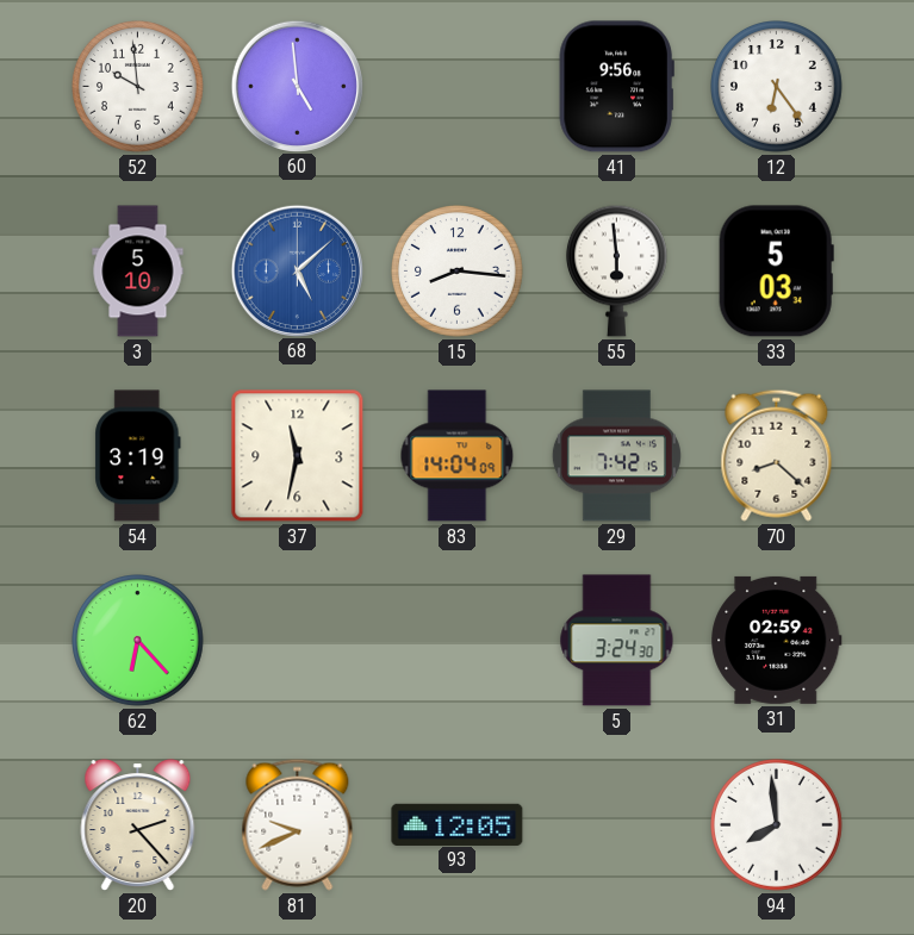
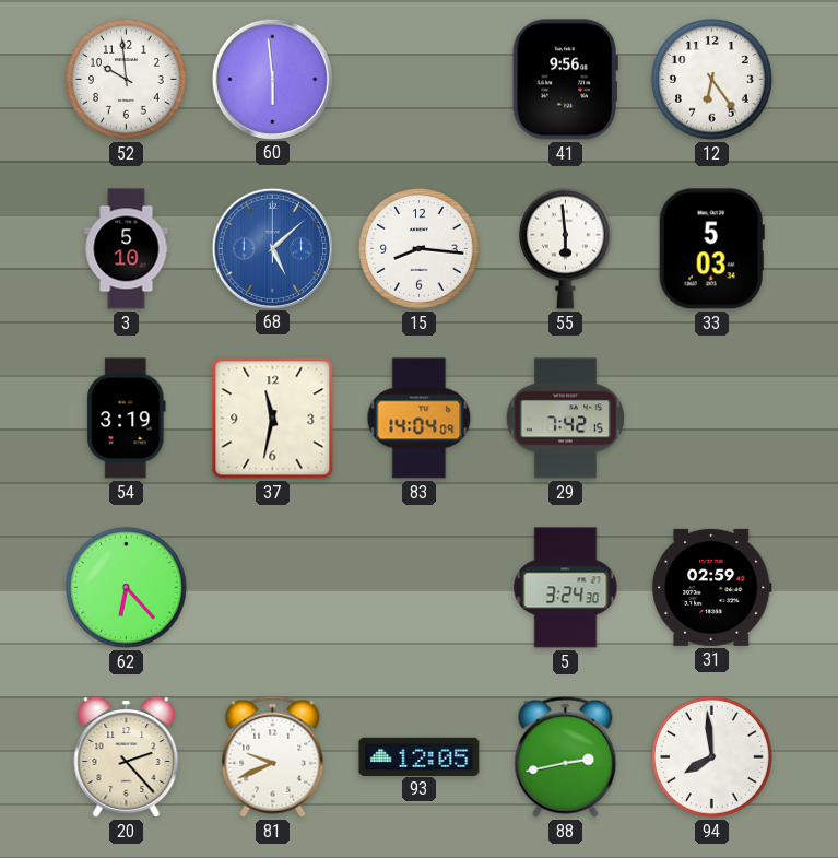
60: 4:59 -> 5:59
70: 8:22 -> none
88: none -> 2:43
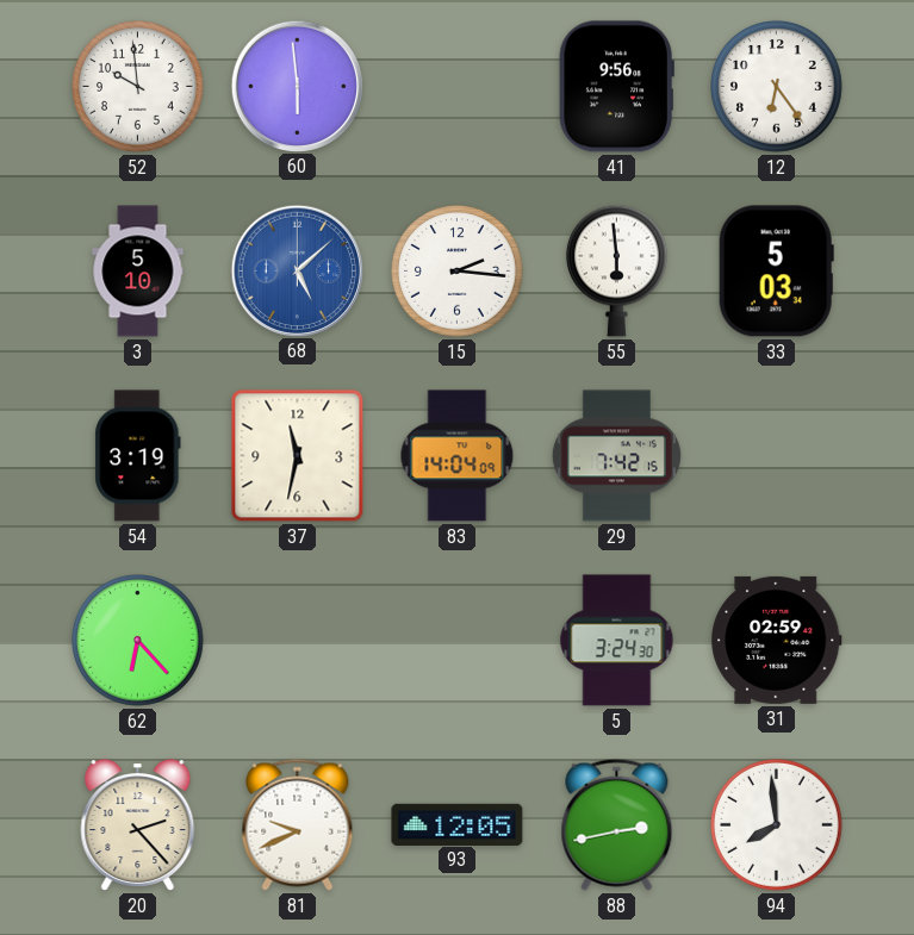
15: 8:16 -> 2:16
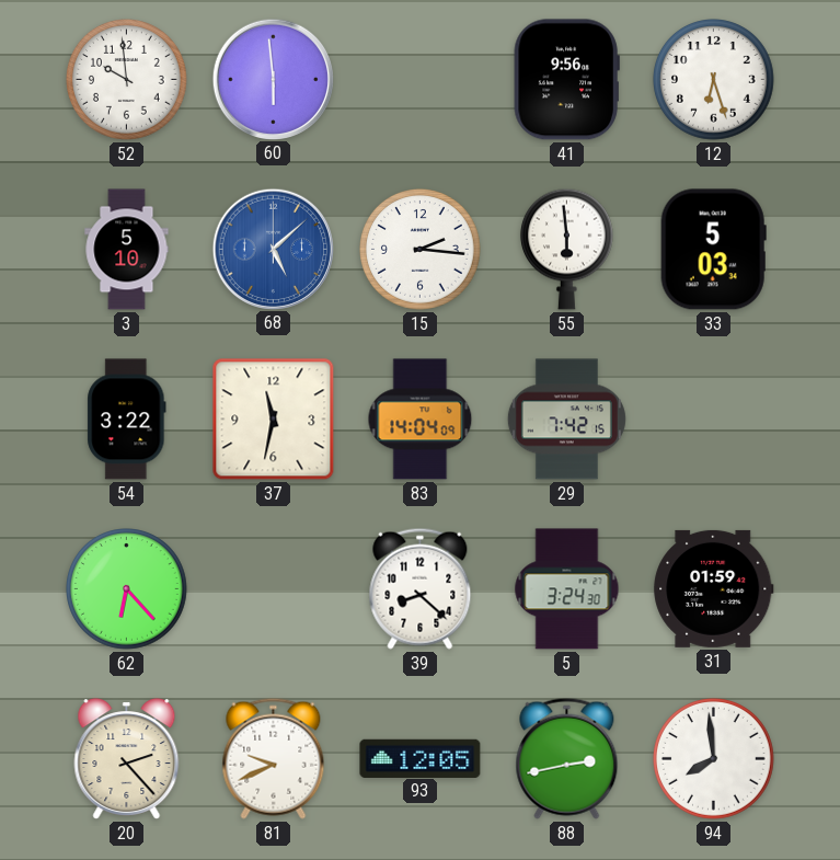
12: 6:24 -> 6:27
54: 3:19 -> 3:22
39: none -> 8:22
31: 02:59 -> 01:59
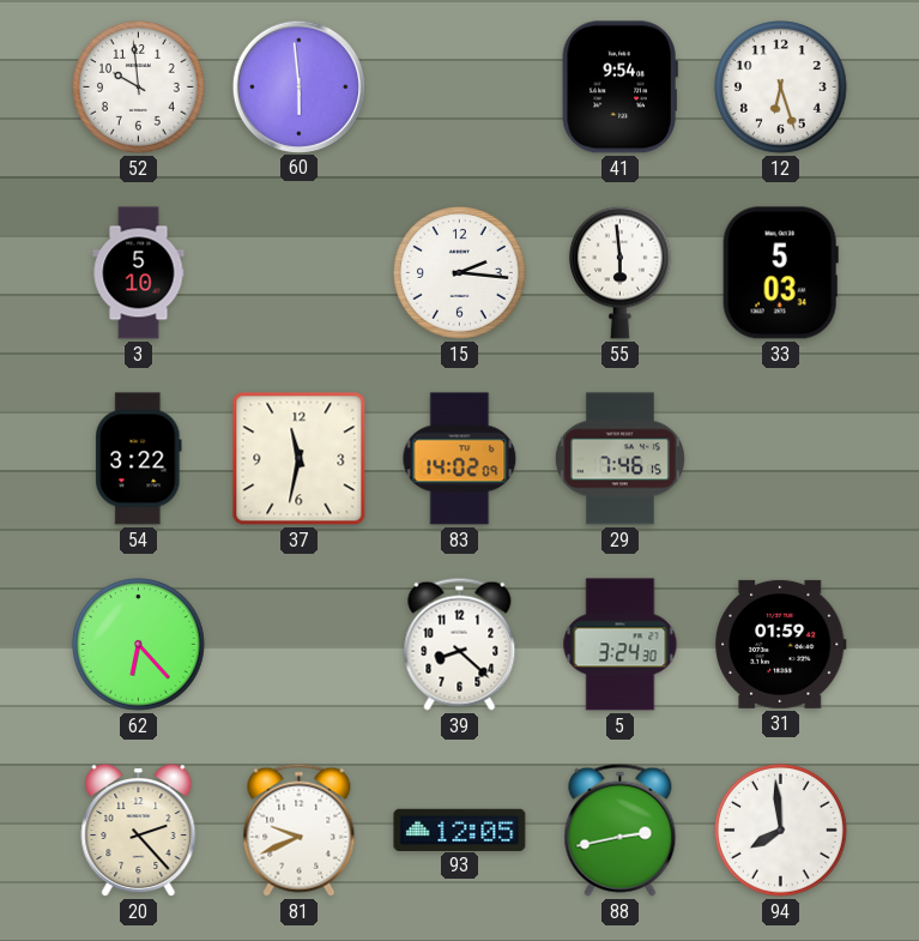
41: 9:56 -> 9:54
68: 5:08 -> none
83: 14:04 -> 14:02
29: 7:42 -> 7:46
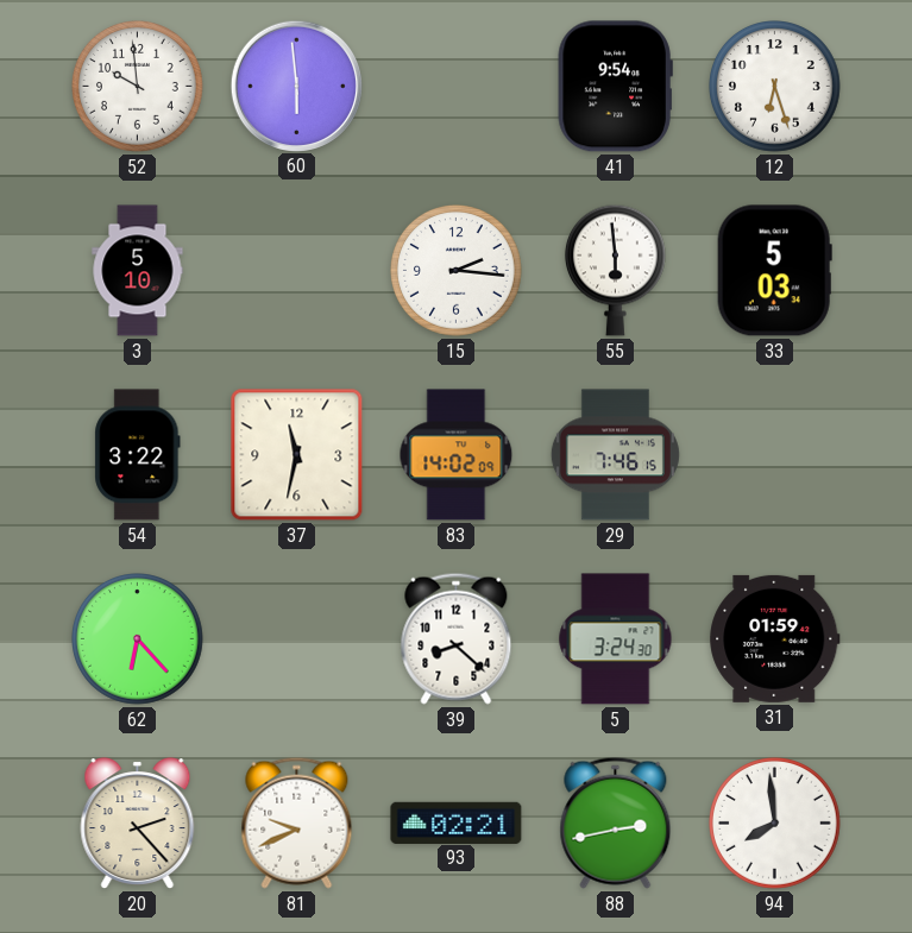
93: 12:05 -> 02:21
